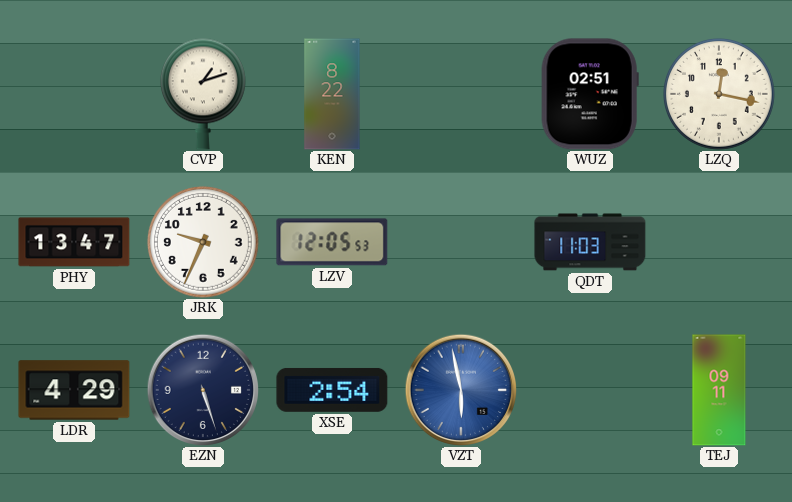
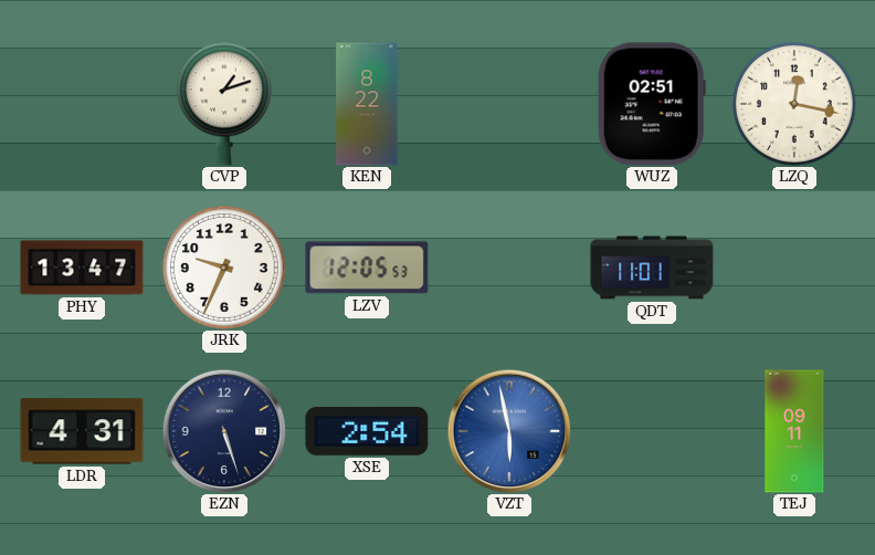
QDT: 11:03 -> 11:01
LDR: 4:29 -> 4:31
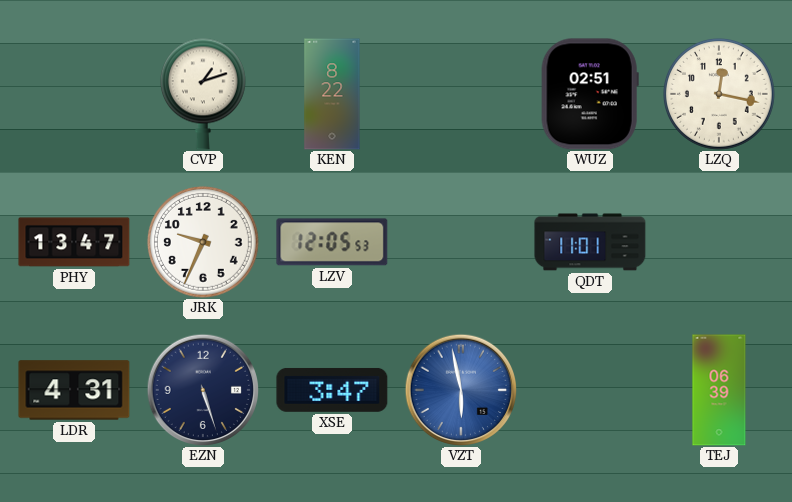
XSE: 2:54 -> 3:47
TEJ: 09:11 -> 06:39
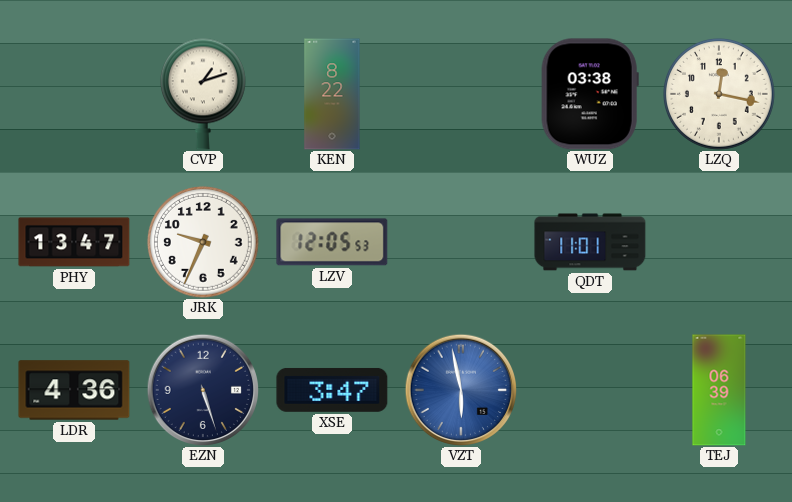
WUZ: 02:51 -> 03:38
LDR: 4:31 -> 4:36
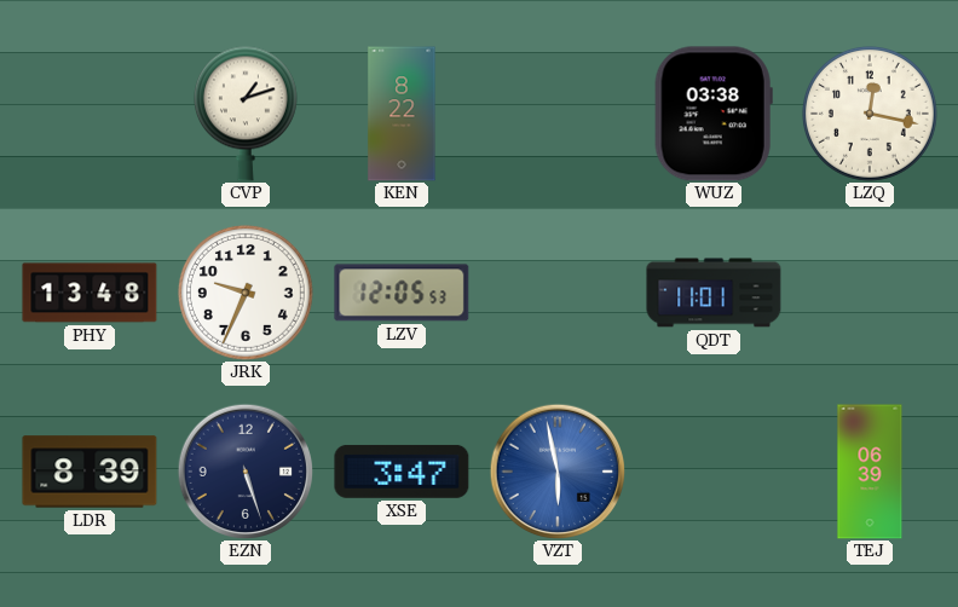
PHY: 13:47 -> 13:48
LDR: 4:36 -> 8:39
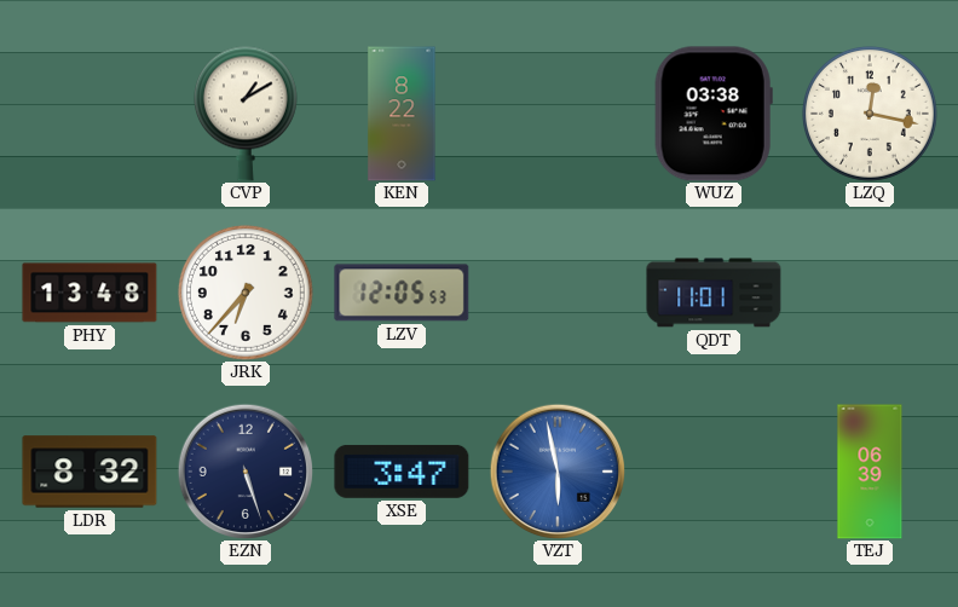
CVP: 1:12 -> 1:10
JRK: 9:34 -> 6:37
LDR: 8:39 -> 8:32
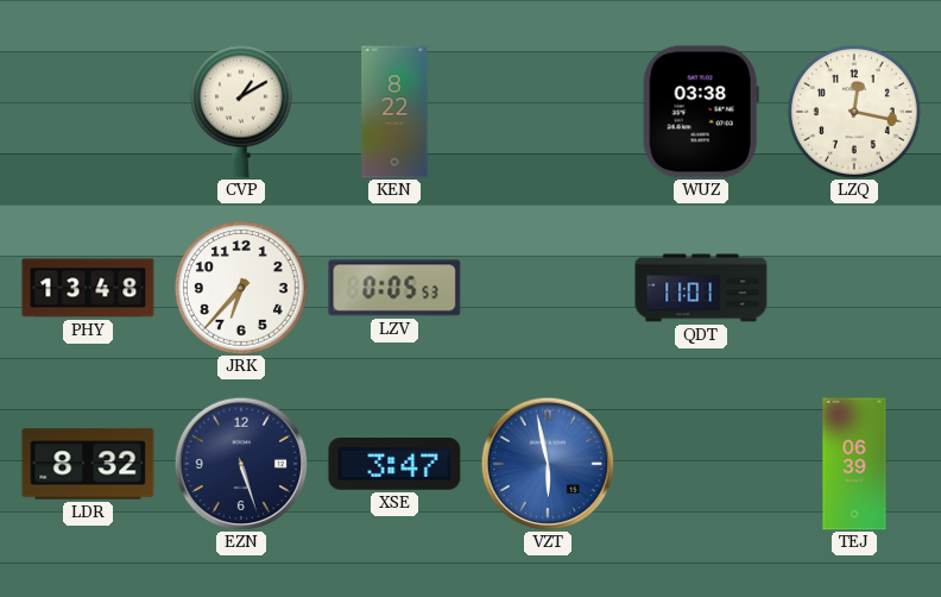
LZV: 12:05 -> 0:05
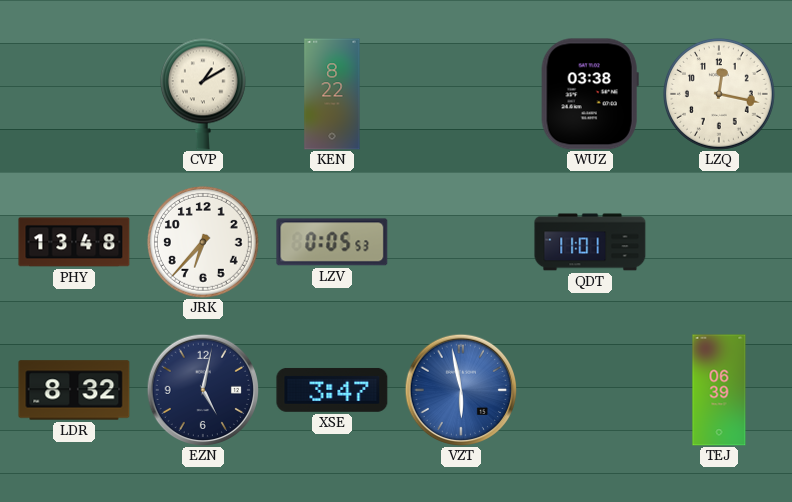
EZN: 5:27 -> 5:02
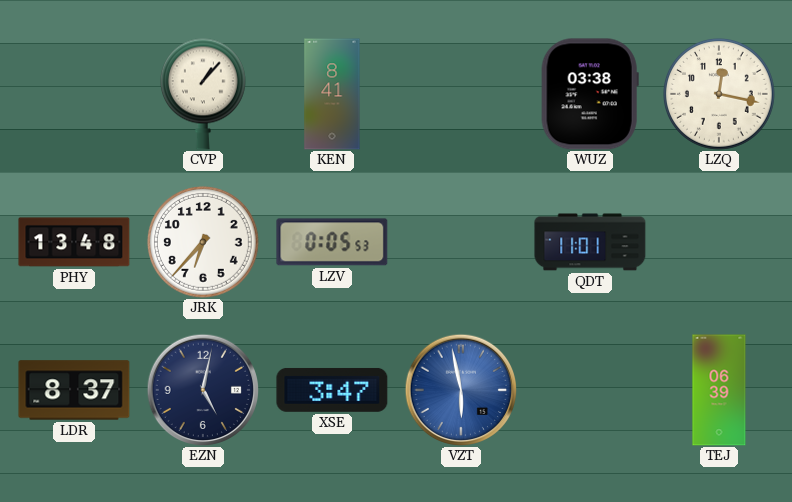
CVP: 1:10 -> 1:07
KEN: 8:22 -> 8:41
LDR: 8:32 -> 8:37
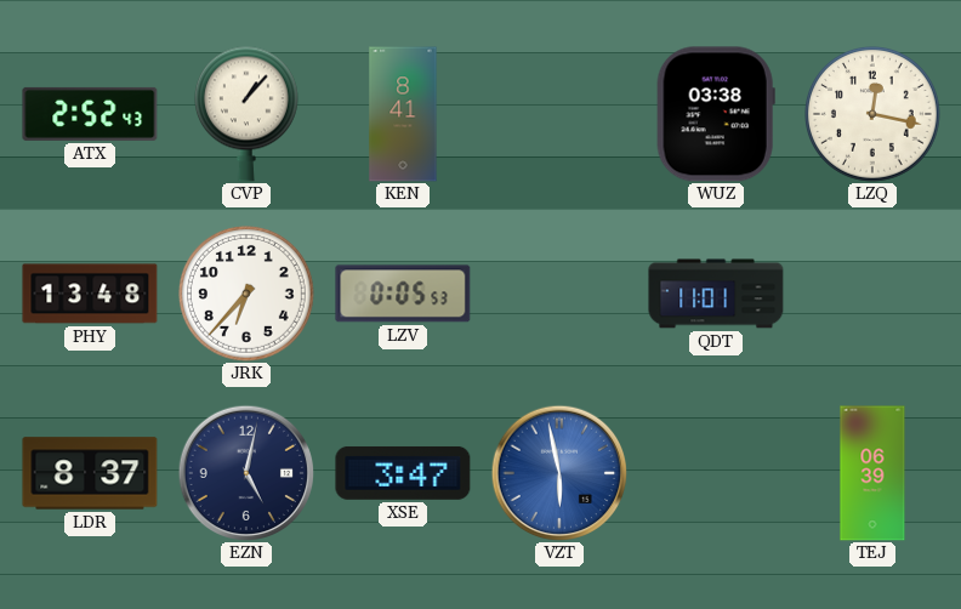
ATX: none -> 2:52
